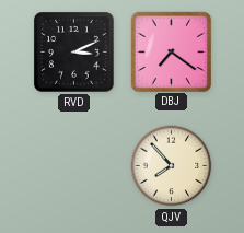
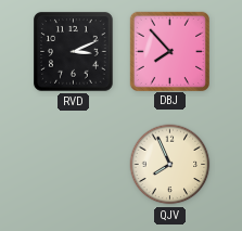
DBJ: 7:21 -> 7:53
QJV: 7:53 -> 7:56
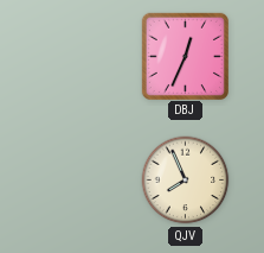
RVD: 3:11 -> none
DBJ: 7:53 -> 12:34
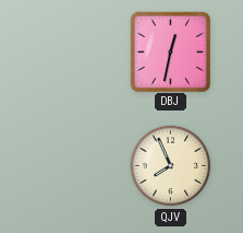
DBJ: 12:34 -> 12:32
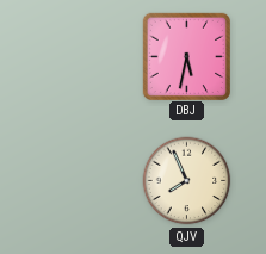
DBJ: 12:32 -> 5:32
